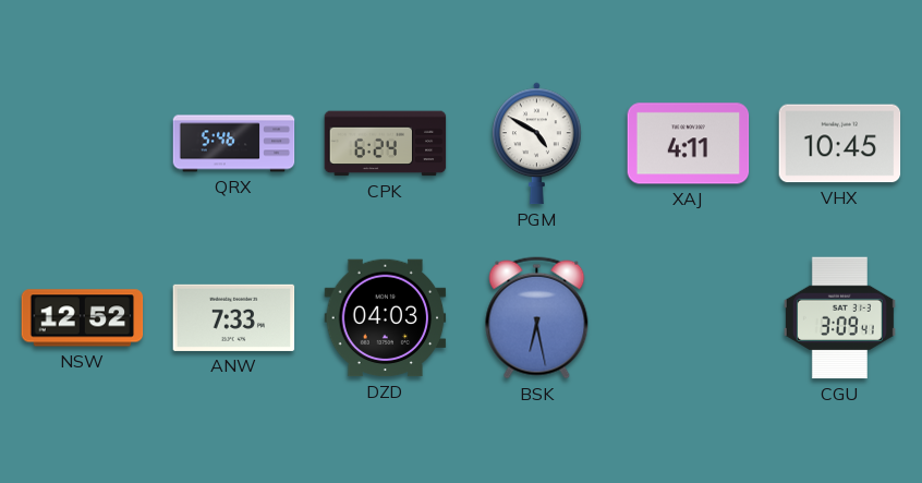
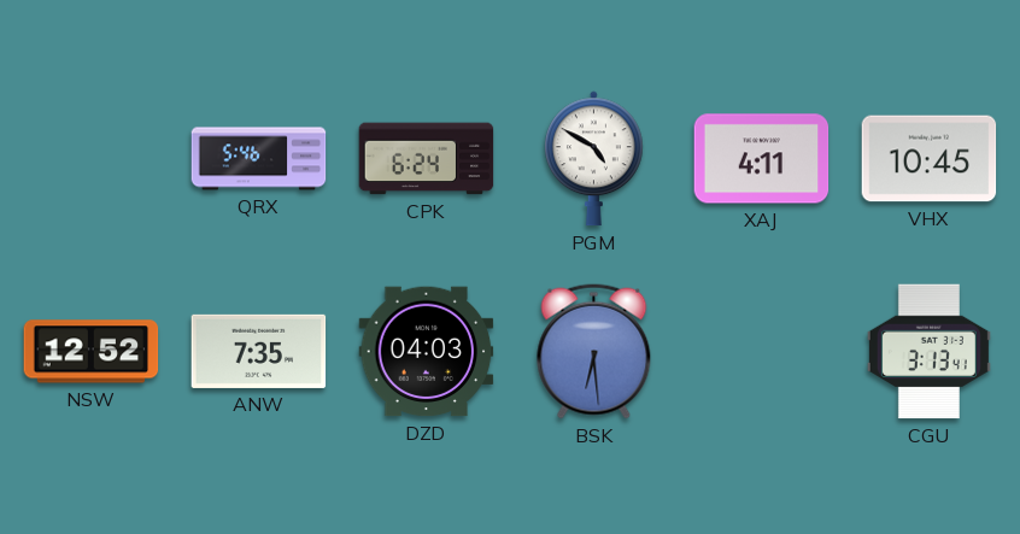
ANW: 7:33 -> 7:35
BSK: 6:28 -> 6:29
CGU: 3:09 -> 3:13
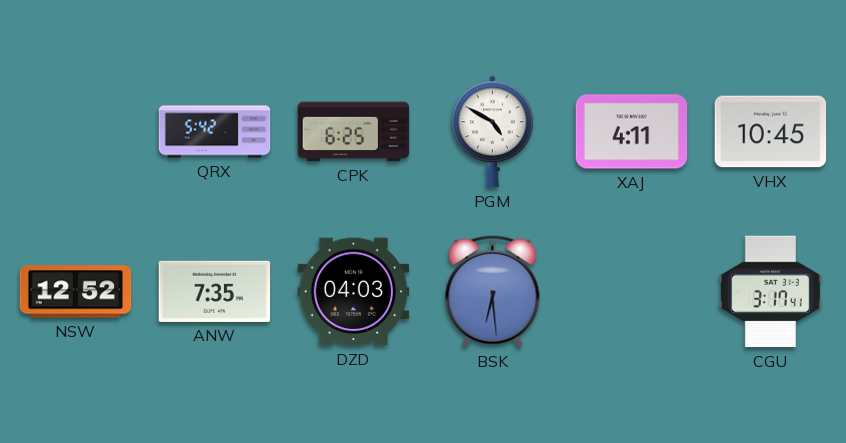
QRX: 5:46 -> 5:42
CPK: 6:24 -> 6:25
CGU: 3:13 -> 3:17
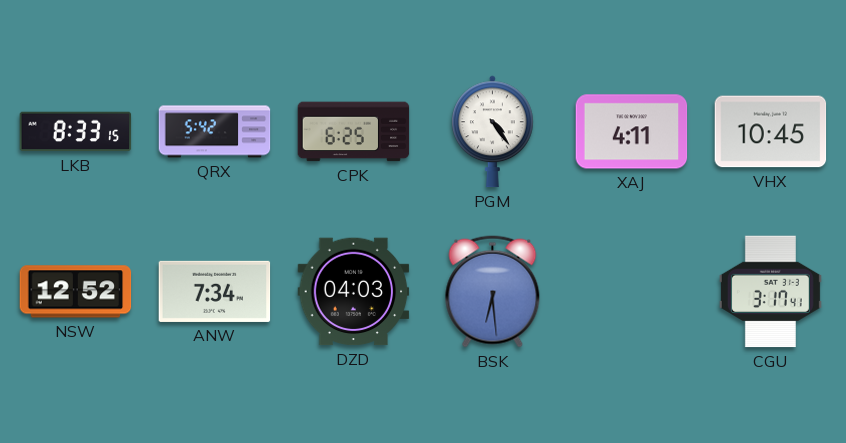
LKB: none -> 8:33
PGM: 4:50 -> 4:24
ANW: 7:35 -> 7:34
